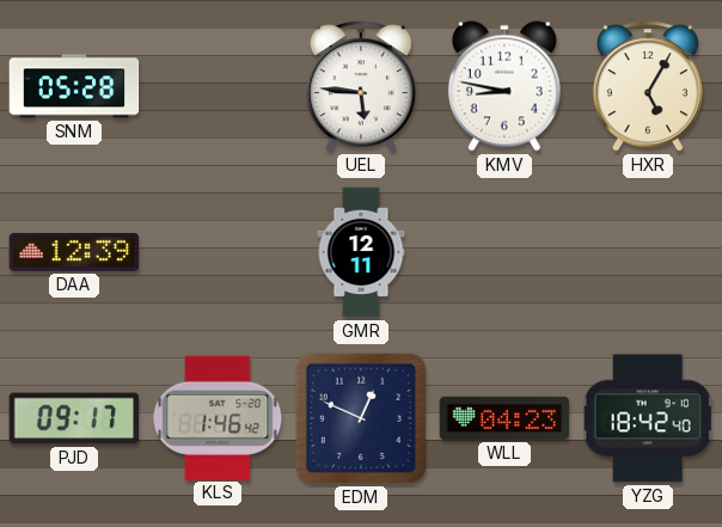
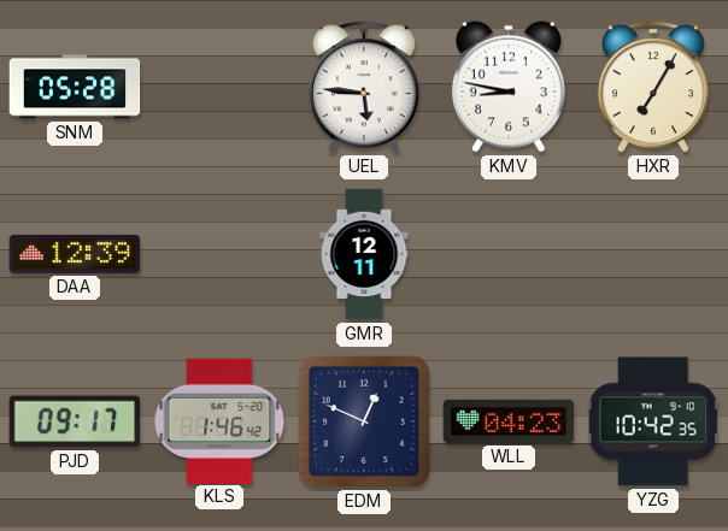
HXR: 5:05 -> 7:05
YZG: 18:42 -> 10:42
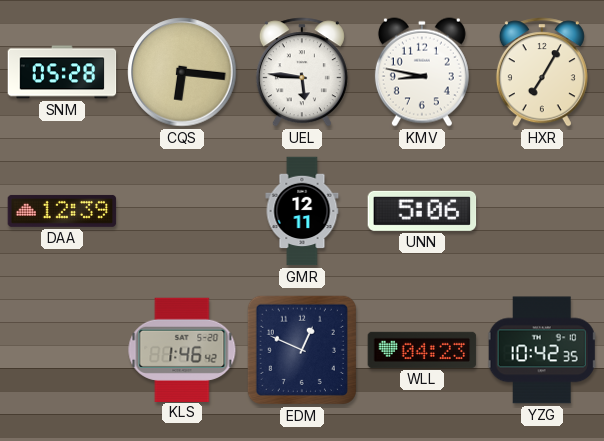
CQS: none -> 6:16
UNN: none -> 5:06
PJD: 09:17 -> none
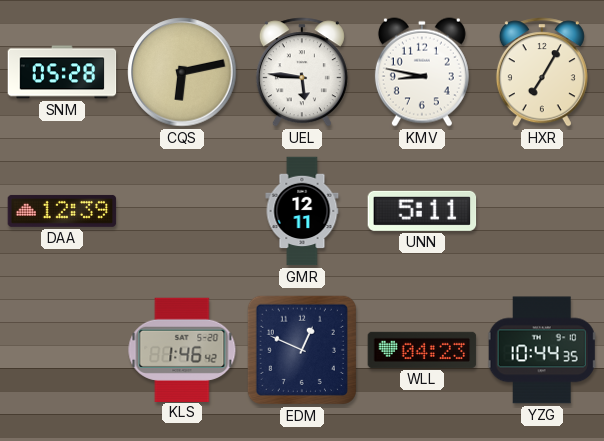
CQS: 6:16 -> 6:13
UNN: 5:06 -> 5:11
YZG: 10:42 -> 10:44
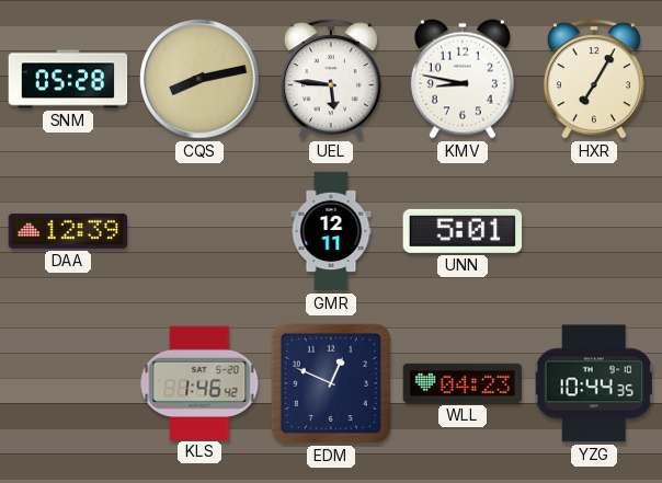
CQS: 6:13 -> 8:13
UNN: 5:11 -> 5:01
